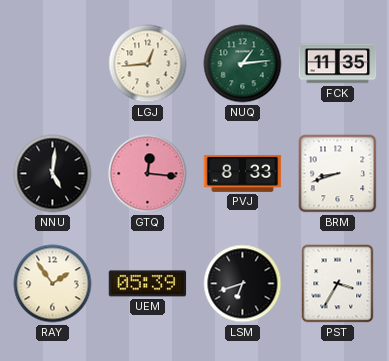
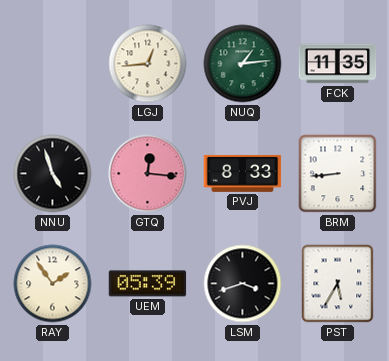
NNU: 5:01 -> 4:57
BRM: 8:42 -> 8:44
LSM: 6:42 -> 3:42
PST: 3:35 -> 5:35
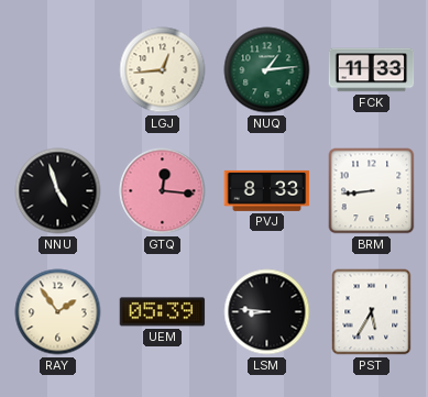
FCK: 11:35 -> 11:33
LSM: 3:42 -> 8:46
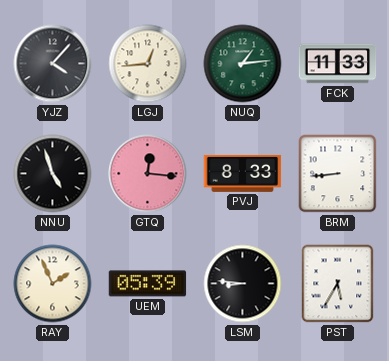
YJZ: none -> 4:07
RAY: 1:54 -> 1:56
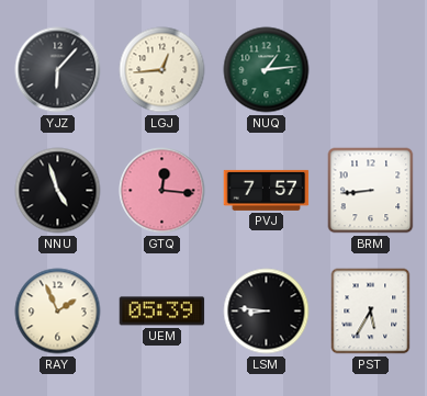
YJZ: 4:07 -> 6:07
FCK: 11:33 -> none
PVJ: 8:33 -> 7:57
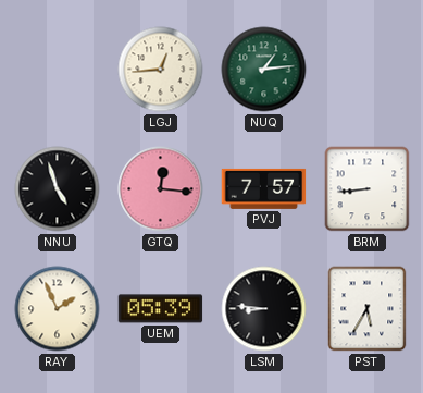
YJZ: 6:07 -> none
